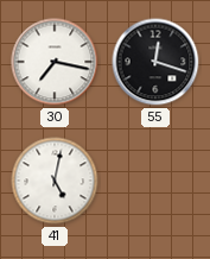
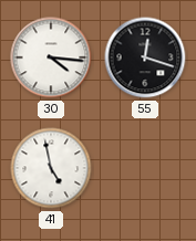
30: 7:17 -> 4:16
41: 5:02 -> 4:58
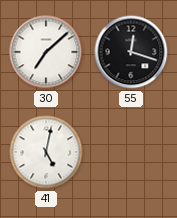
30: 4:16 -> 7:08
41: 4:58 -> 5:02
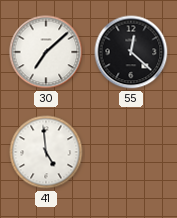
55: 12:18 -> 12:22
41: 5:02 -> 4:59
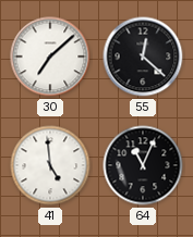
64: none -> 11:04
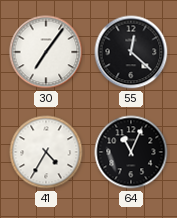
30: 7:08 -> 7:06
41: 4:59 -> 4:35
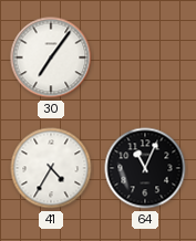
55: 12:22 -> none
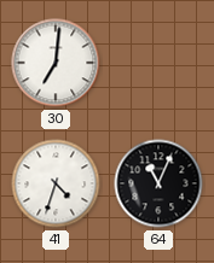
30: 7:06 -> 7:01
41: 4:35 -> 4:33
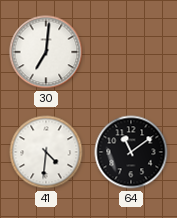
41: 4:33 -> 4:31
64: 11:04 -> 11:09
